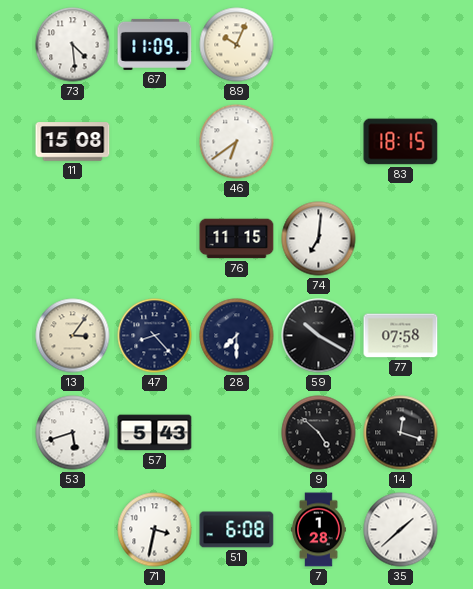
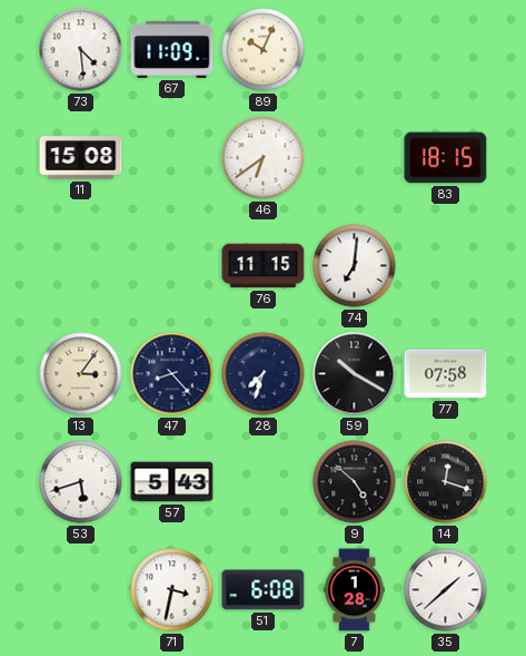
28: 7:30 -> 7:33
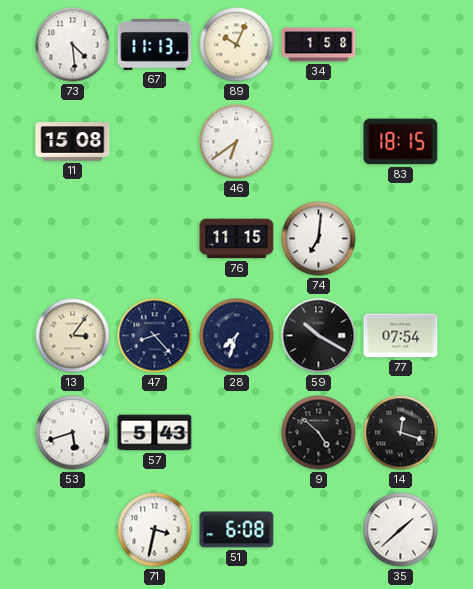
67: 11:09 -> 11:13
34: none -> 1:58
77: 07:58 -> 07:54
7: 1:28 -> none
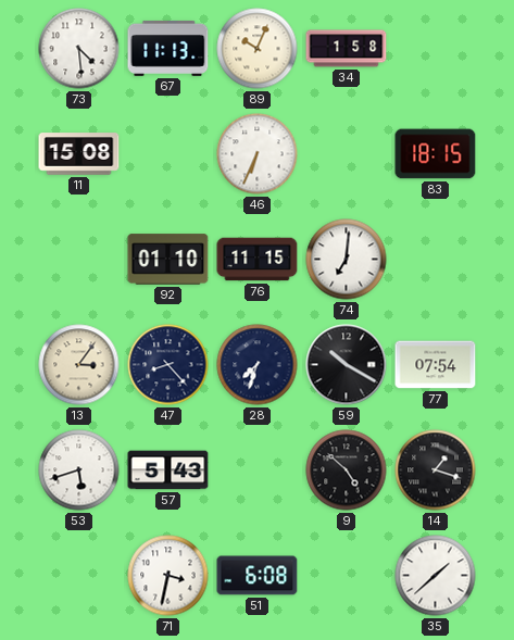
46: 6:39 -> 6:34
92: none -> 01:10
14: 12:18 -> 1:18
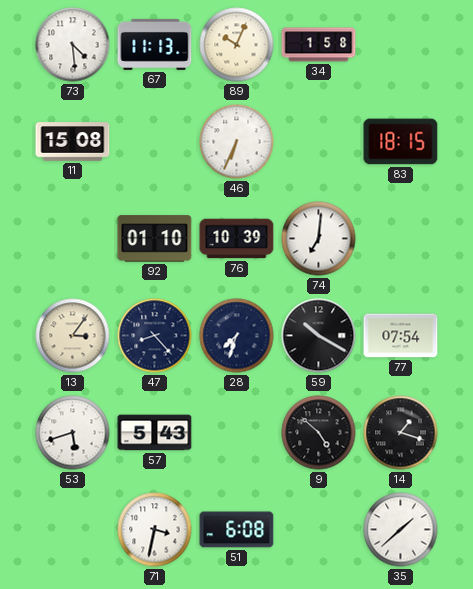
76: 11:15 -> 10:39
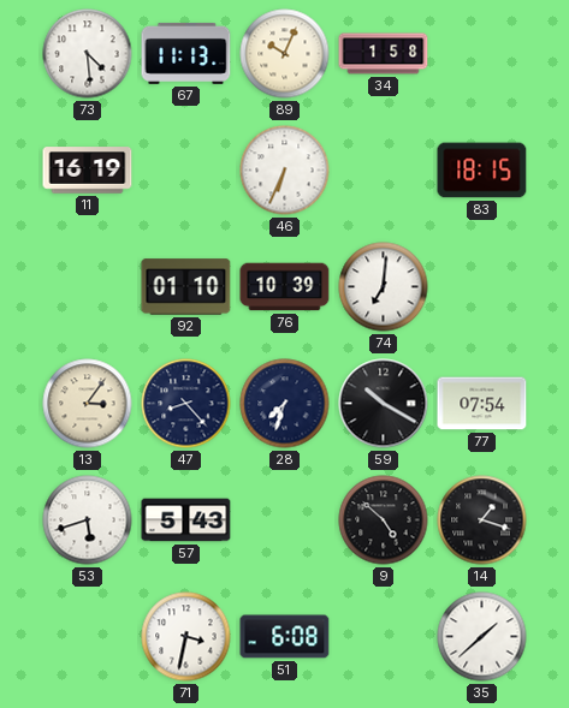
11: 15:08 -> 16:19
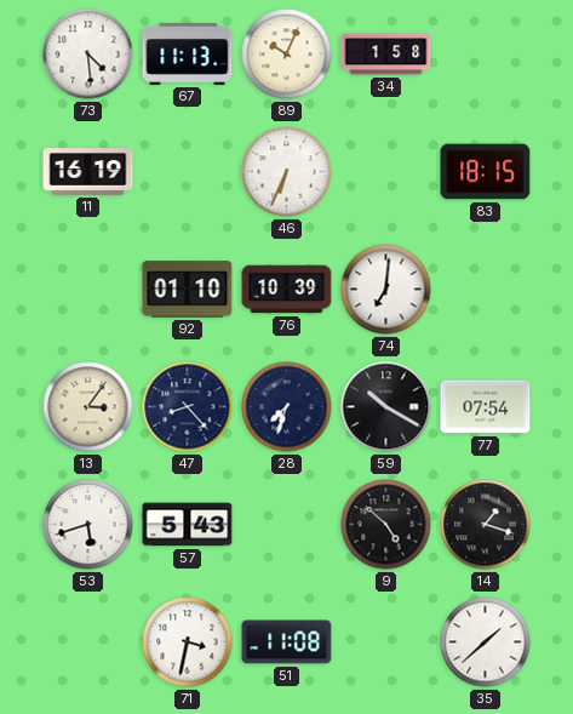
51: 6:08 -> 11:08
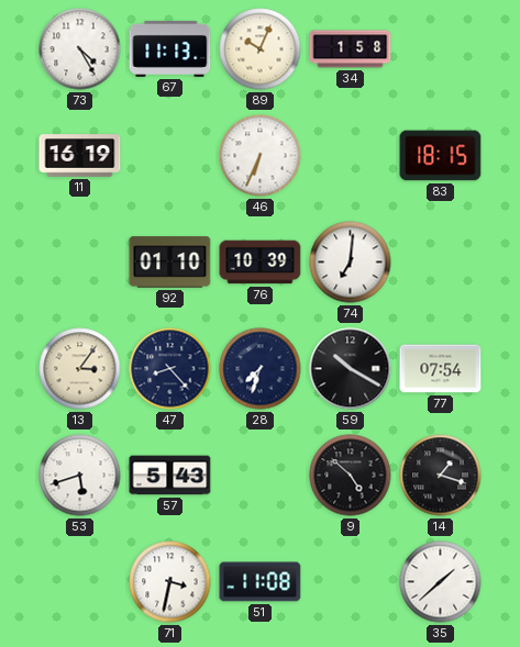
73: 4:29 -> 4:25
